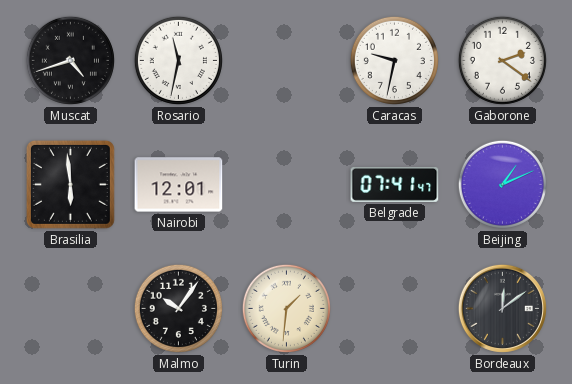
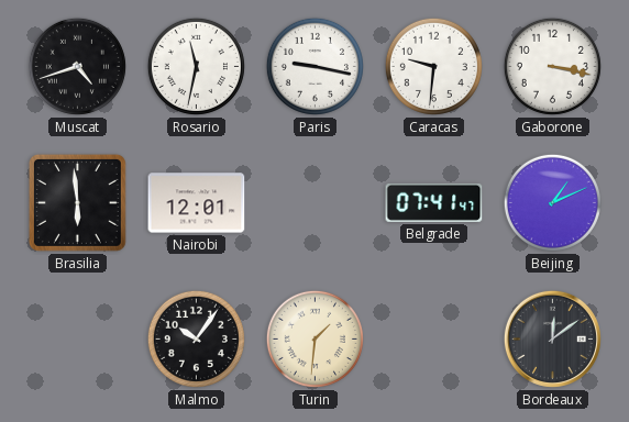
Paris: none -> 9:17
Caracas: 9:32 -> 9:31
Gaborone: 2:21 -> 3:17
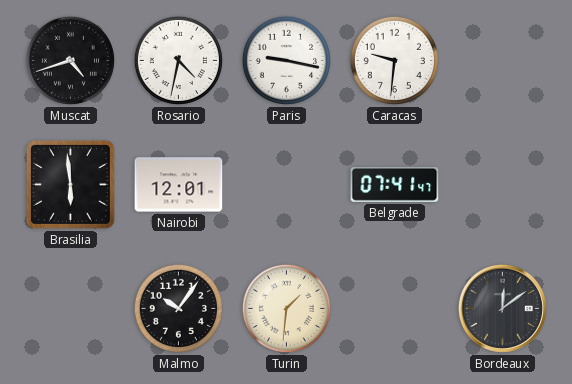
Rosario: 11:32 -> 4:32
Gaborone: 3:17 -> none
Beijing: 1:11 -> none
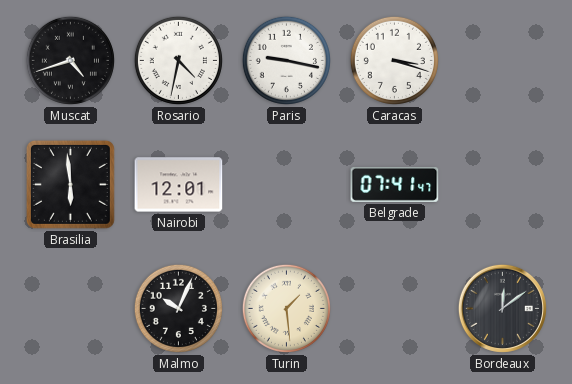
Caracas: 9:31 -> 3:18
Malmo: 10:06 -> 10:04
Turin: 1:31 -> 1:29
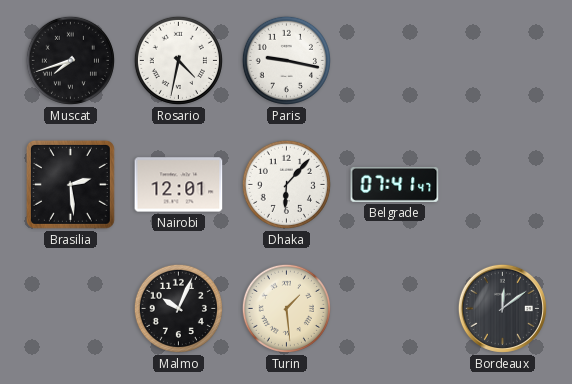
Muscat: 4:42 -> 7:42
Caracas: 3:18 -> none
Brasilia: 5:59 -> 2:29
Dhaka: none -> 6:07
